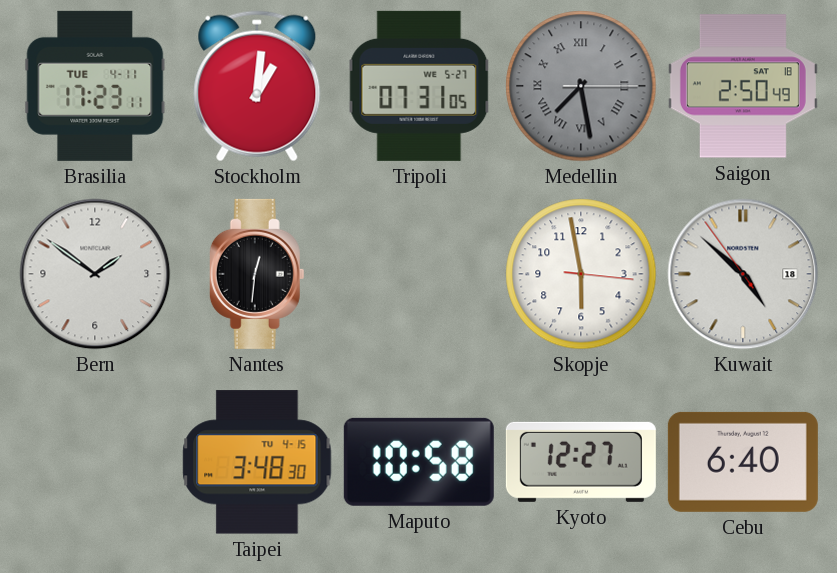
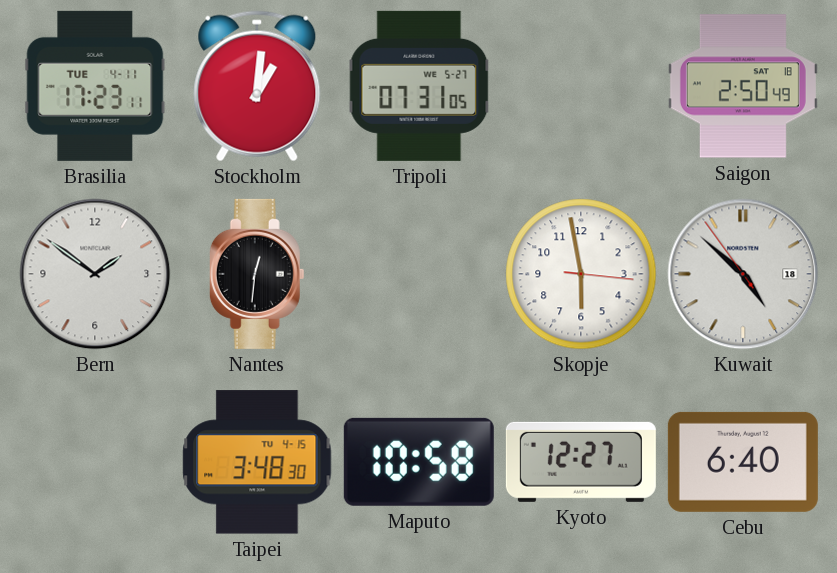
Medellin: 7:28 -> none
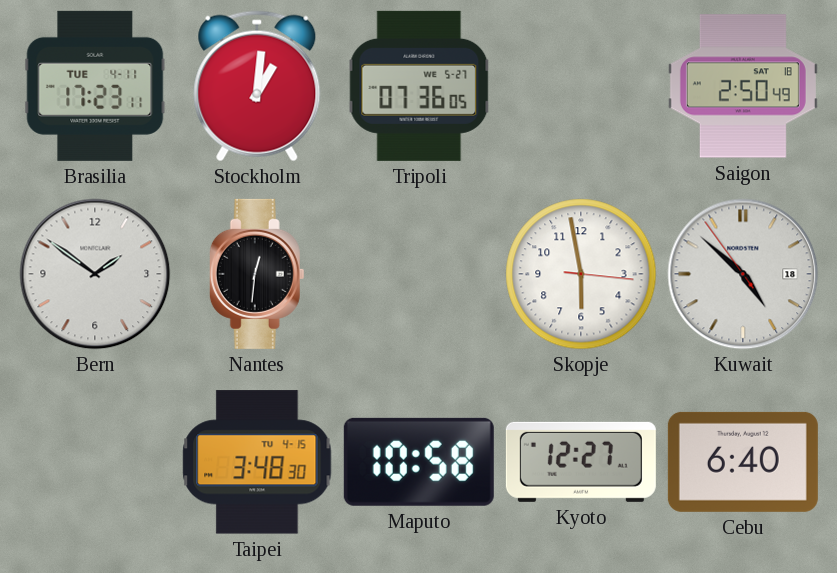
Tripoli: 07:31 -> 07:36
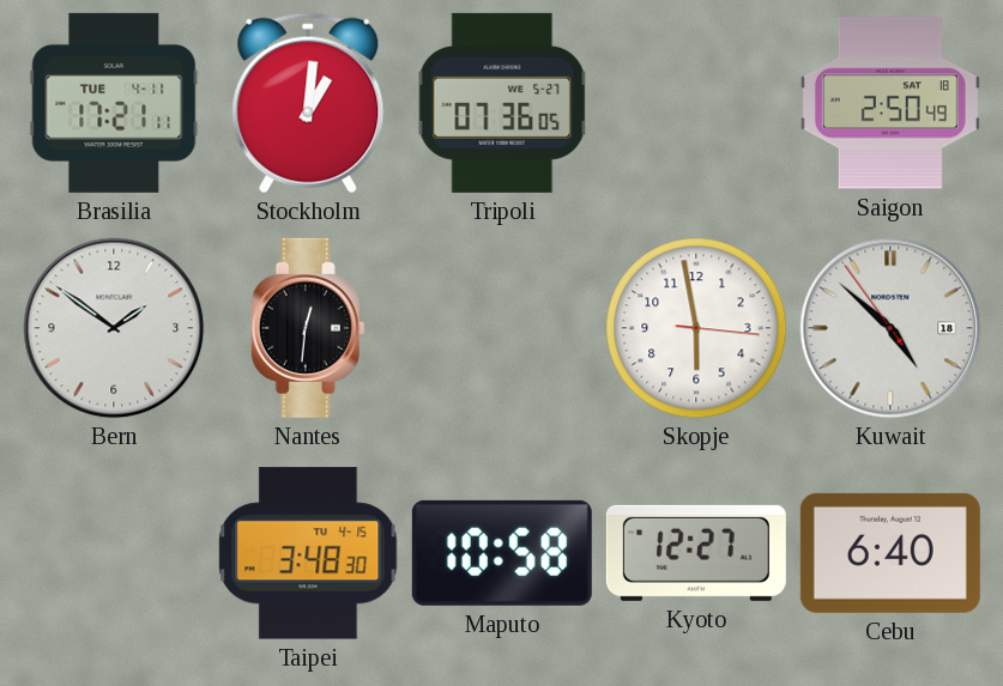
Brasilia: 17:23 -> 17:21
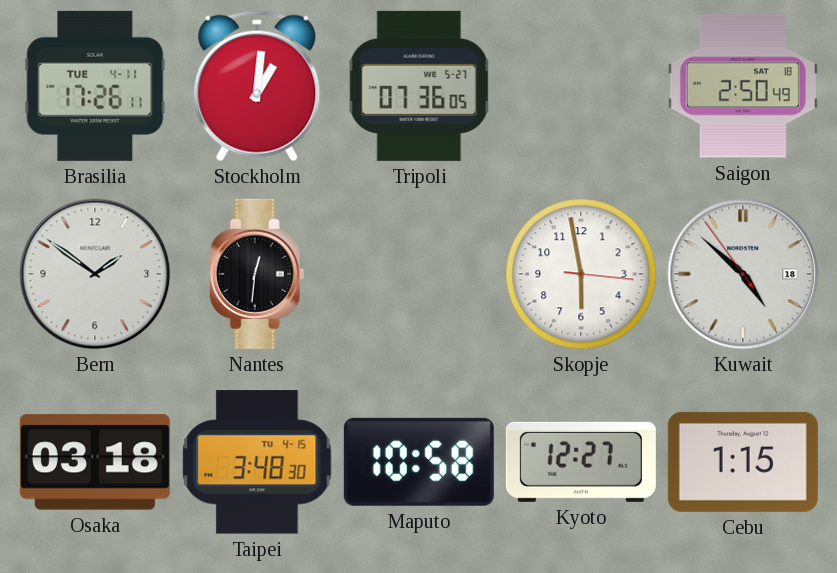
Brasilia: 17:21 -> 17:26
Osaka: none -> 03:18
Cebu: 6:40 -> 1:15
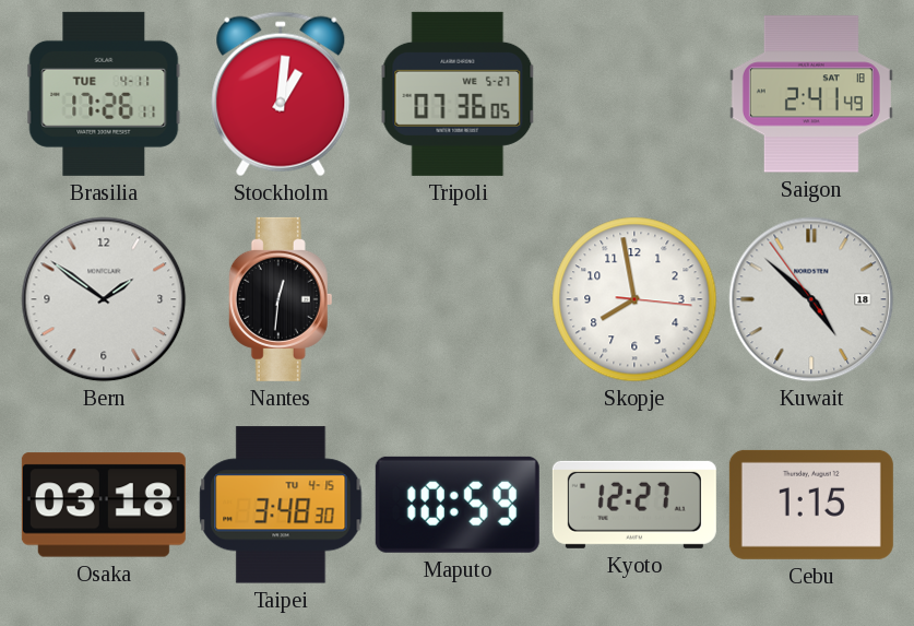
Saigon: 2:50 -> 2:41
Skopje: 5:58 -> 7:58
Maputo: 10:58 -> 10:59
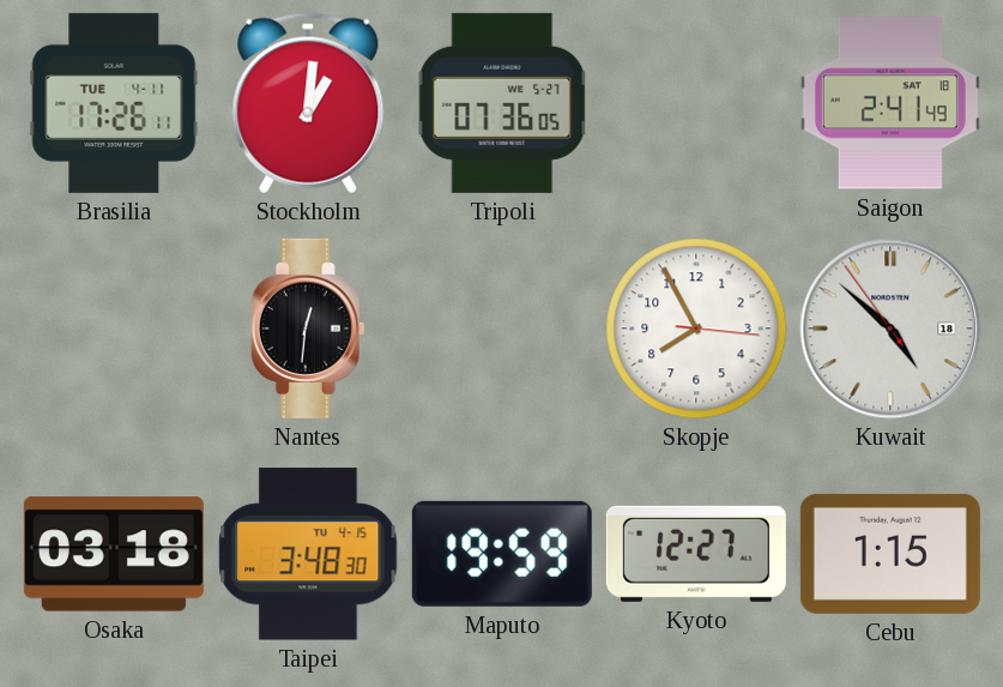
Bern: 1:51 -> none
Skopje: 7:58 -> 7:55
Maputo: 10:59 -> 19:59
